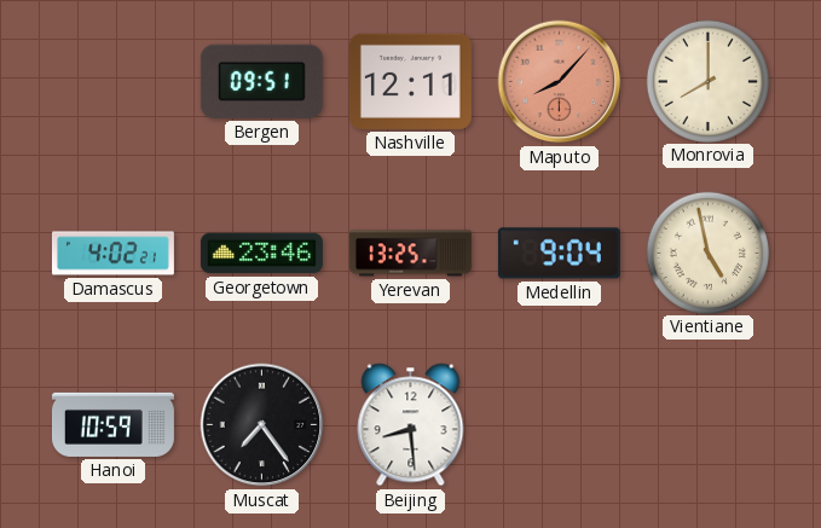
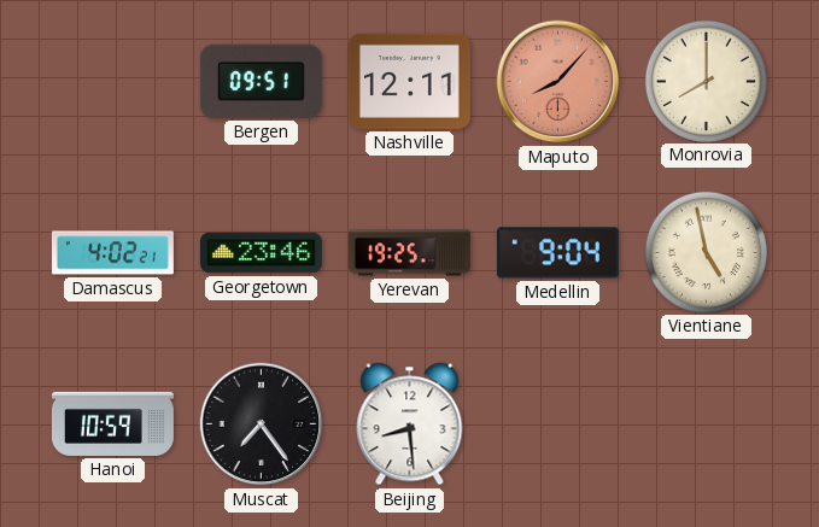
Yerevan: 13:25 -> 19:25
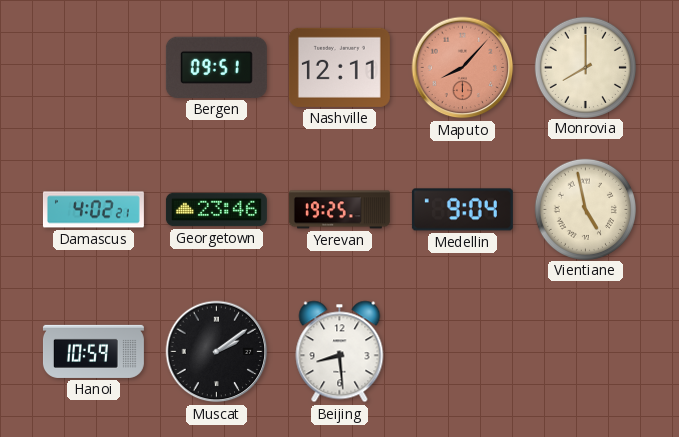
Muscat: 7:24 -> 2:09
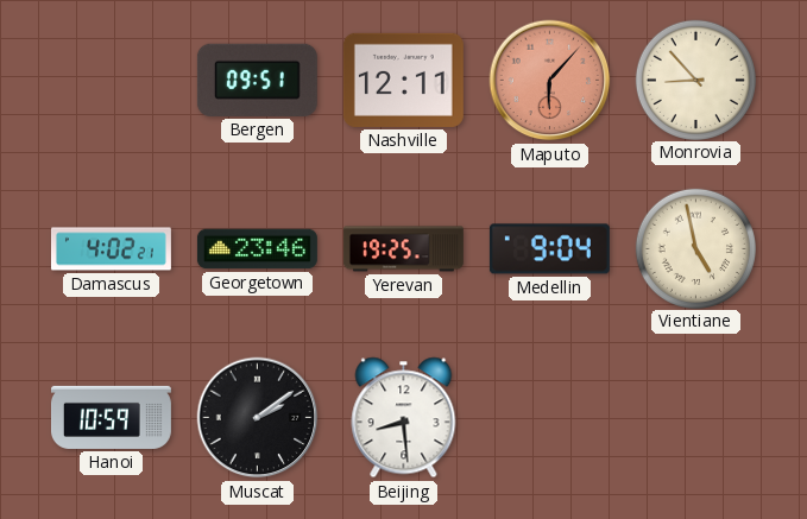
Maputo: 8:07 -> 6:07
Monrovia: 8:00 -> 8:53
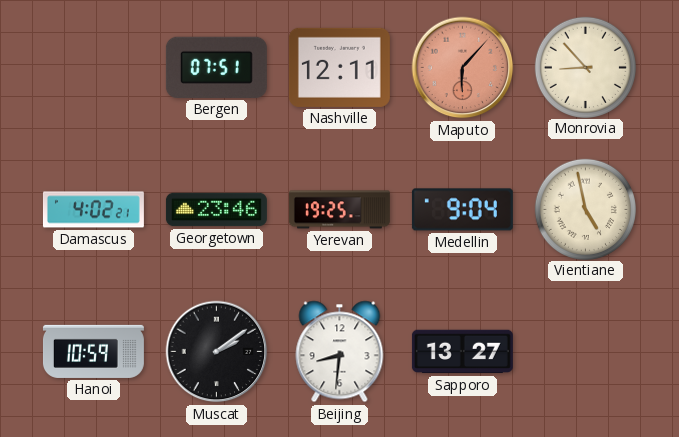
Bergen: 09:51 -> 07:51
Beijing: 8:29 -> 8:31
Sapporo: none -> 13:27
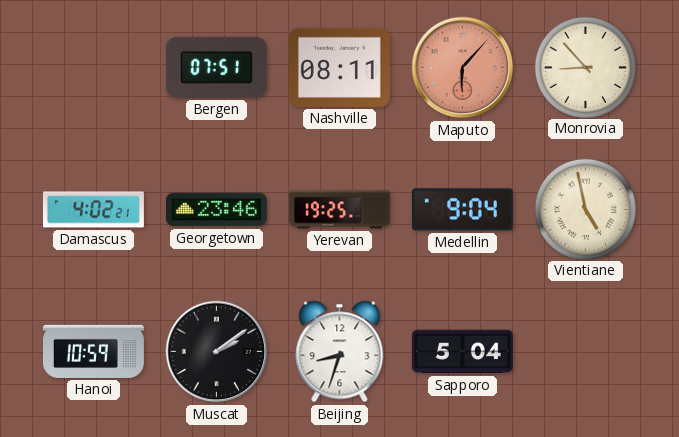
Nashville: 12:11 -> 08:11
Beijing: 8:31 -> 8:33
Sapporo: 13:27 -> 5:04
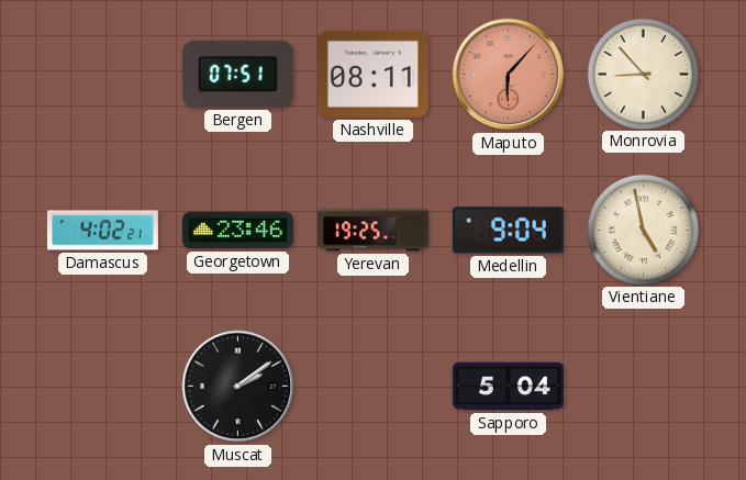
Hanoi: 10:59 -> none
Beijing: 8:33 -> none
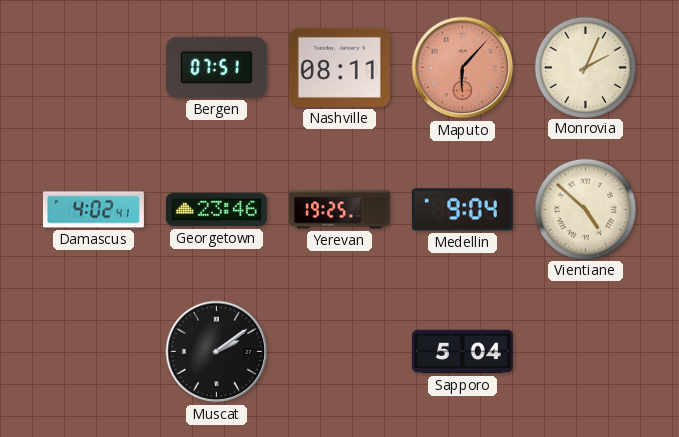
Monrovia: 8:53 -> 2:04
Damascus: 4:02:21 -> 4:02:41
Vientiane: 4:58 -> 4:52
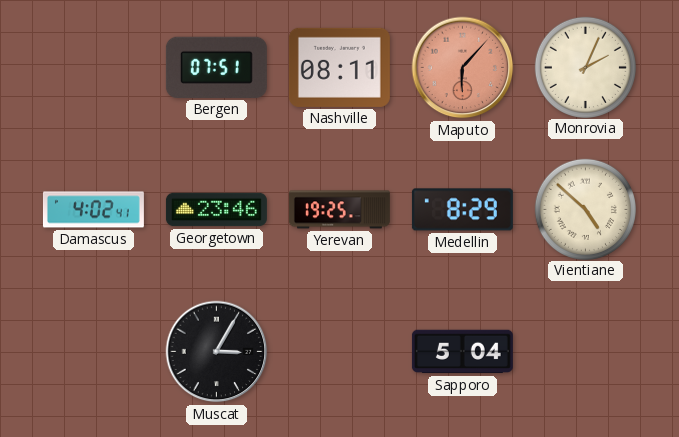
Medellin: 9:04 -> 8:29
Muscat: 2:09 -> 3:05
